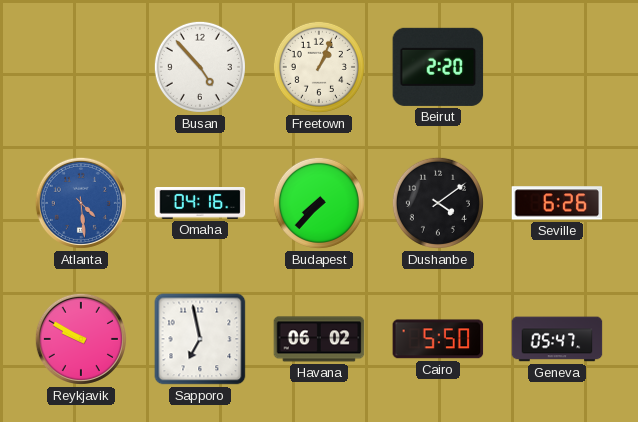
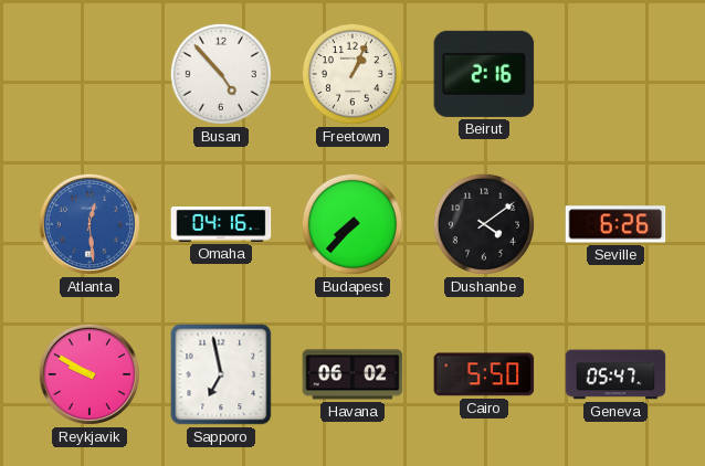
Beirut: 2:20 -> 2:16
Atlanta: 4:29 -> 12:29
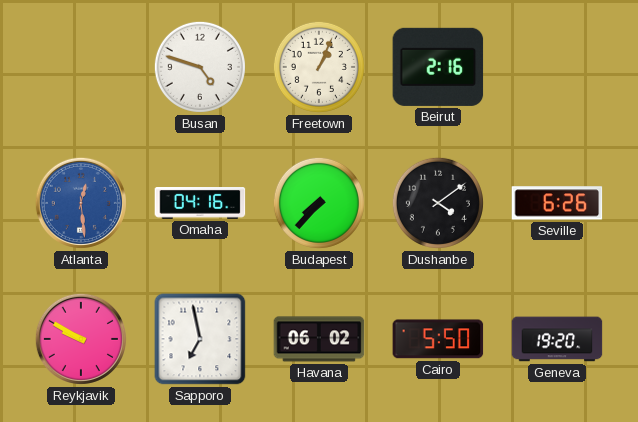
Busan: 4:53 -> 4:48
Geneva: 05:47 -> 19:20
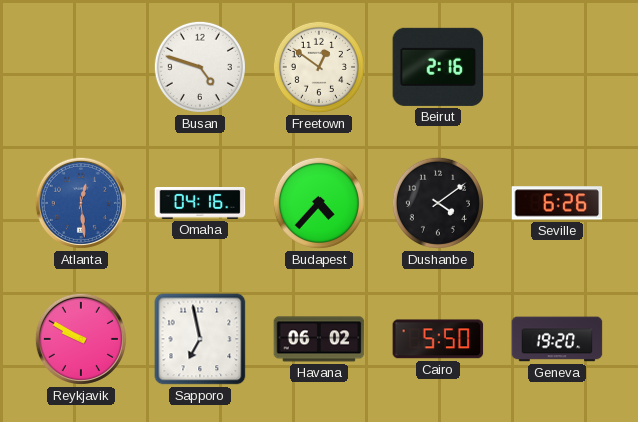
Freetown: 1:04 -> 12:51
Budapest: 7:37 -> 4:37
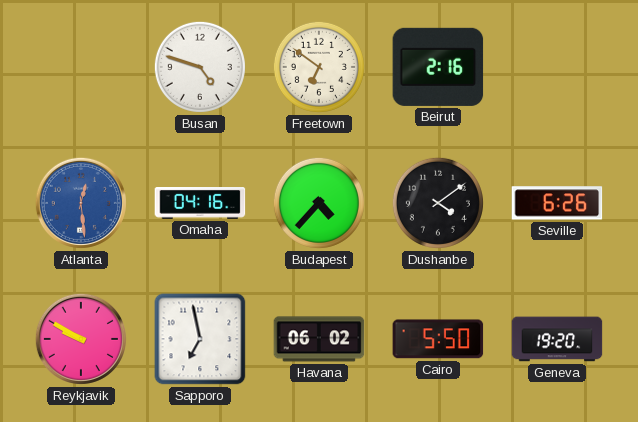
Freetown: 12:51 -> 6:51
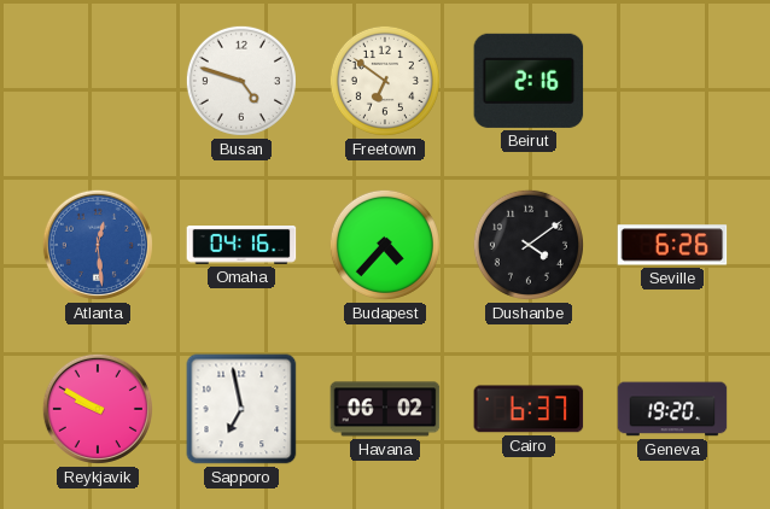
Cairo: 5:50 -> 6:37
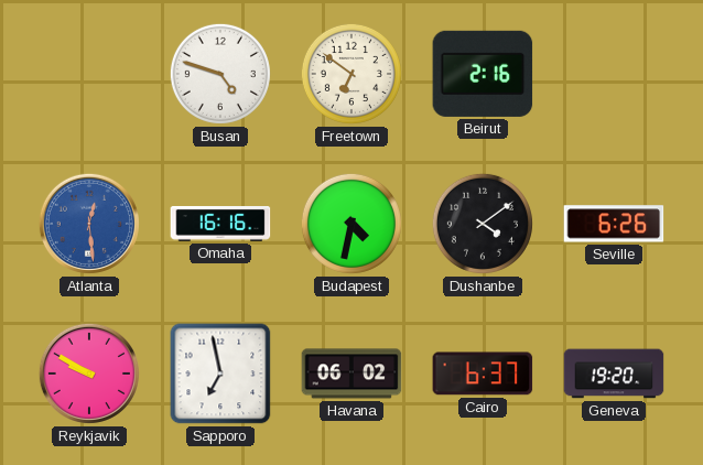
Omaha: 04:16 -> 16:16
Budapest: 4:37 -> 4:32
